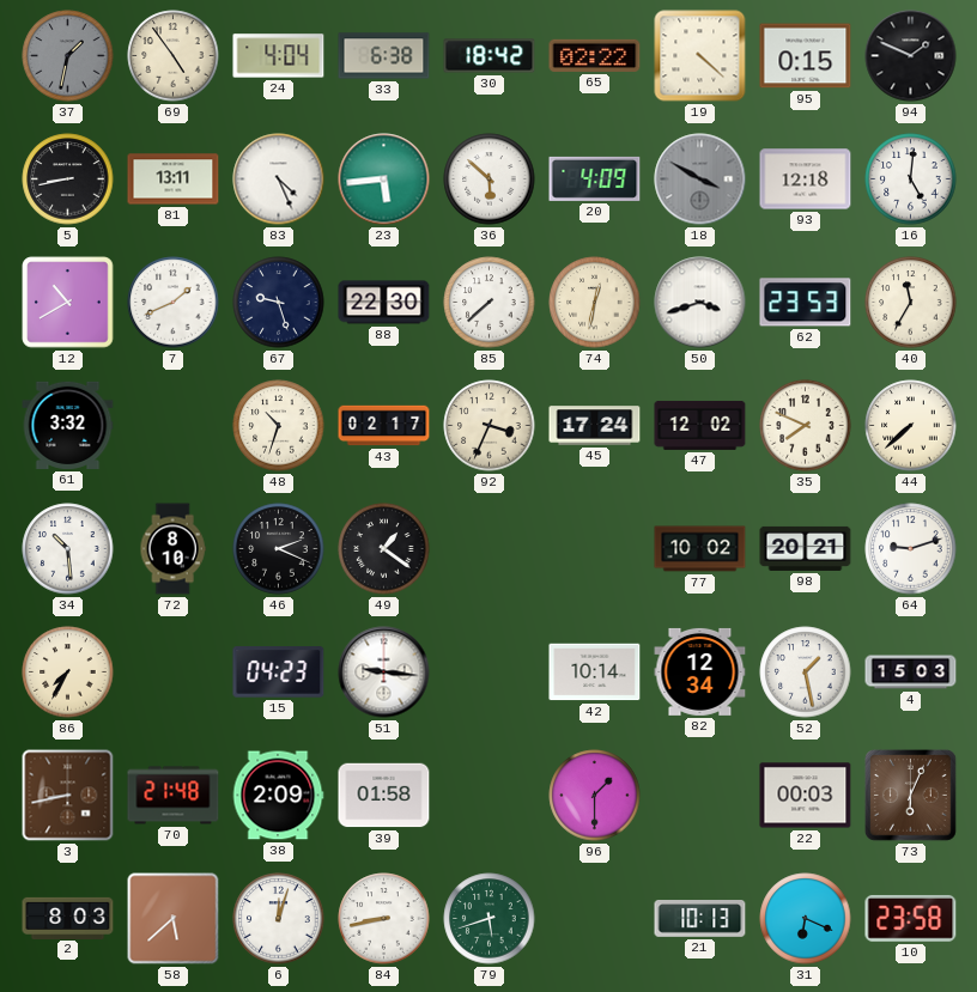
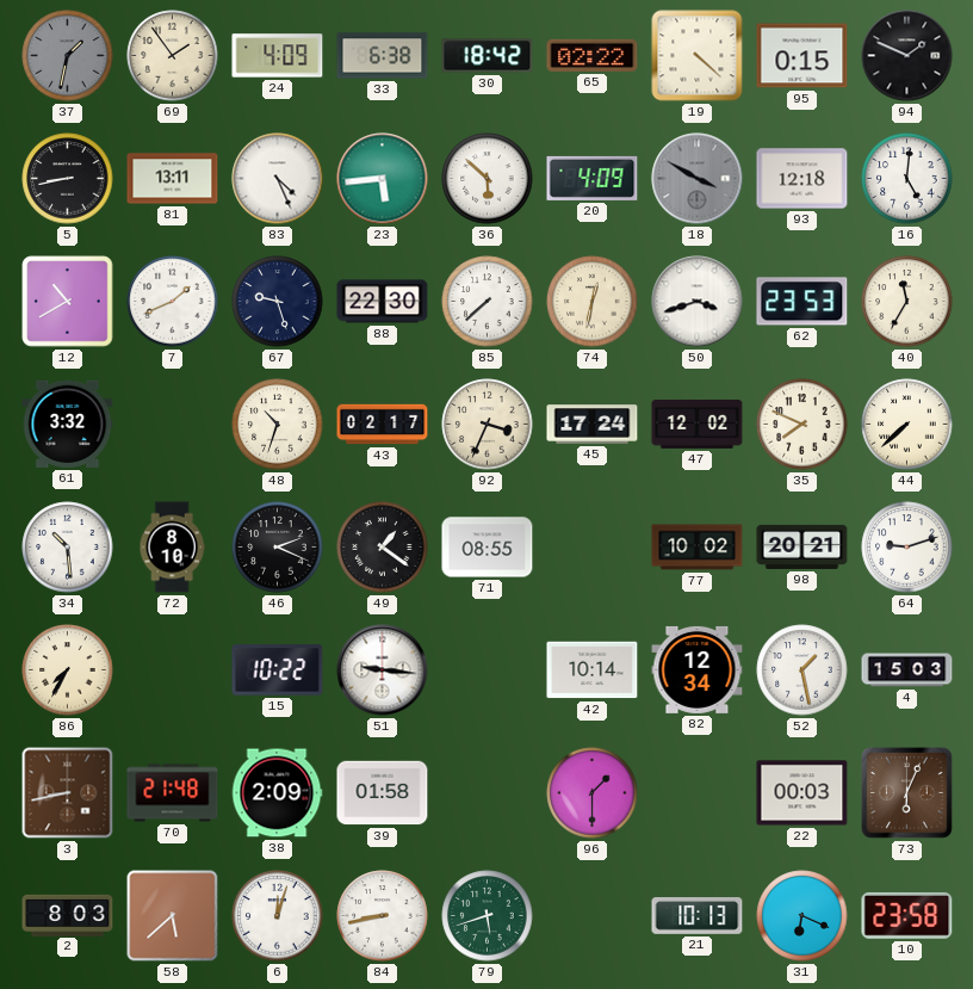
69: 4:54 -> 1:54
24: 4:04 -> 4:09
71: none -> 08:55
15: 04:23 -> 10:22
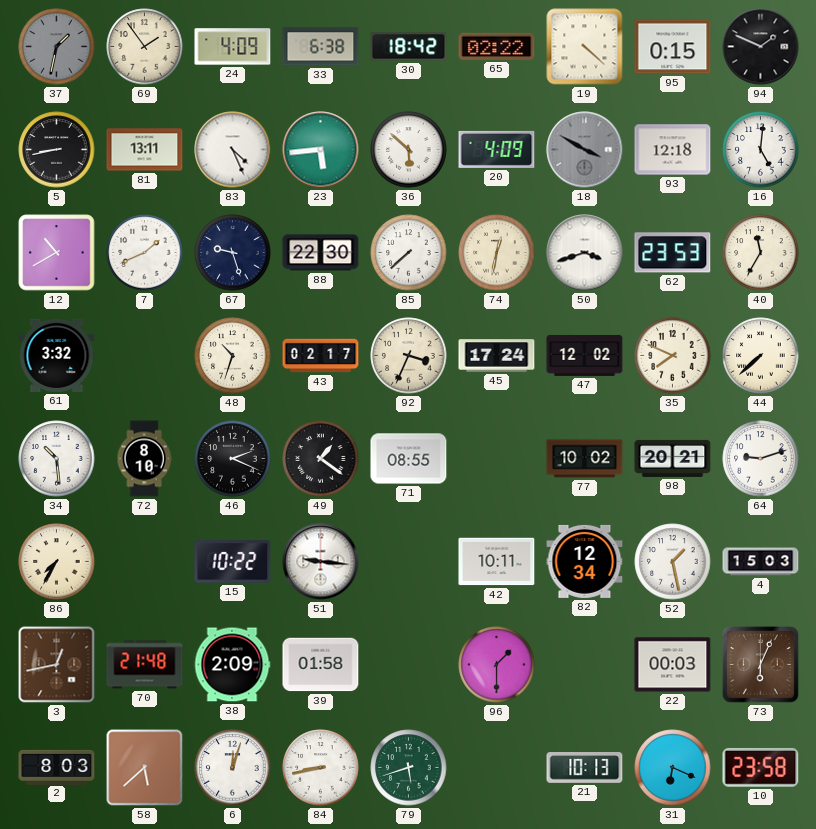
42: 10:14 -> 10:11
3: 8:43 -> 12:43
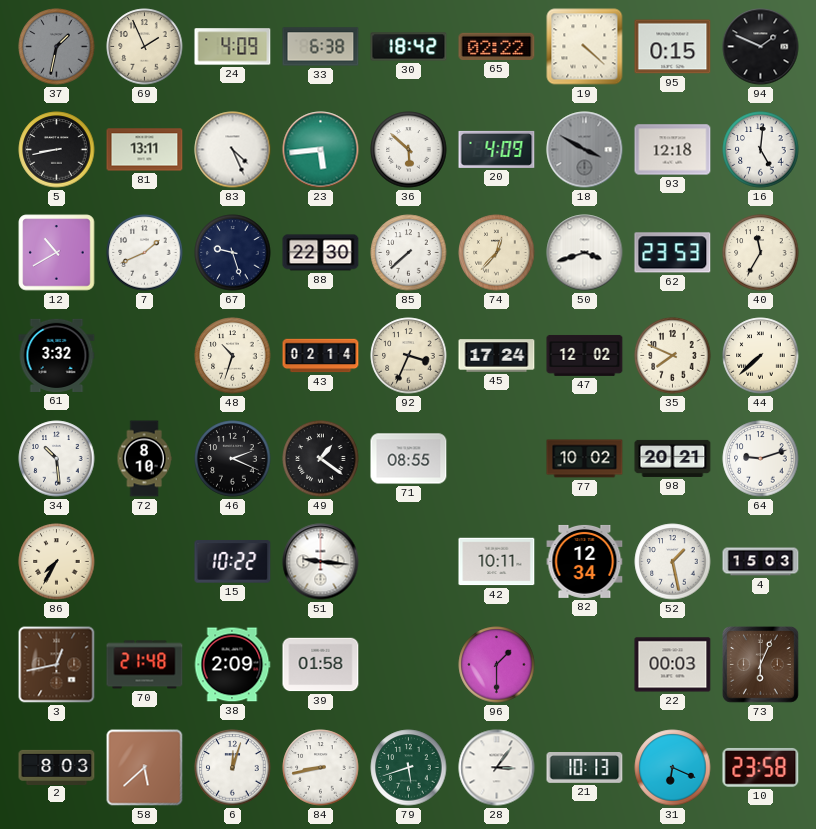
69: 1:54 -> 1:56
74: 12:32 -> 12:37
43: 02:17 -> 02:14
28: none -> 3:06
